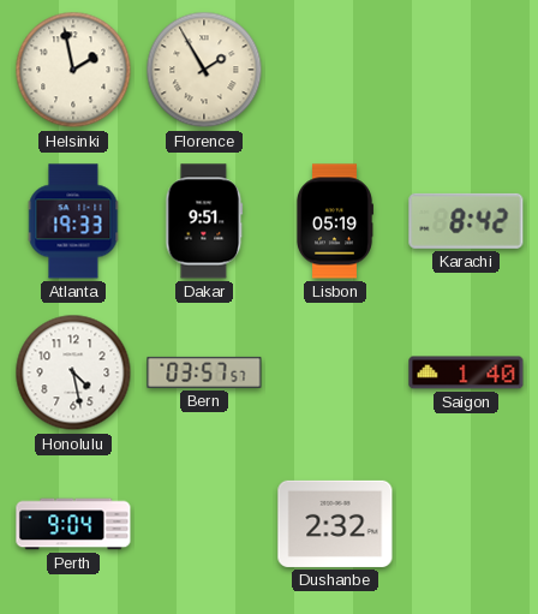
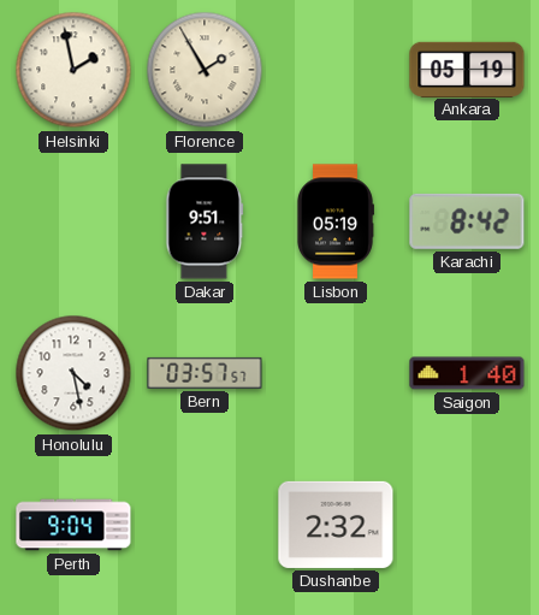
Ankara: none -> 05:19
Atlanta: 19:33 -> none
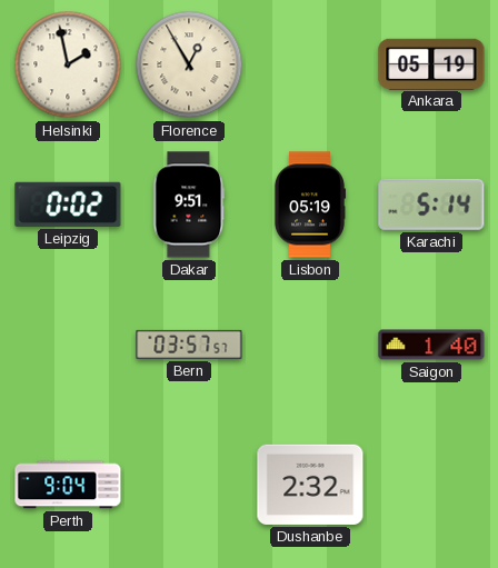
Florence: 1:55 -> 12:55
Leipzig: none -> 0:02
Karachi: 8:42 -> 5:14
Honolulu: 4:28 -> none
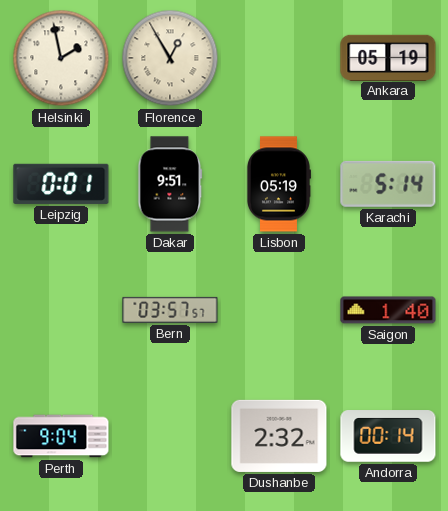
Leipzig: 0:02 -> 0:01
Andorra: none -> 00:14
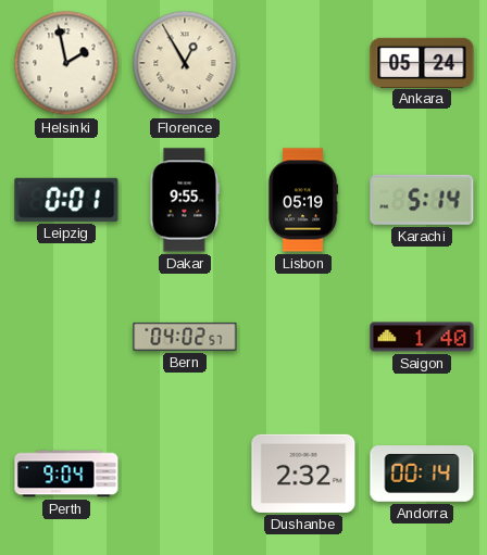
Ankara: 05:19 -> 05:24
Dakar: 9:51 -> 9:55
Bern: 03:57 -> 04:02
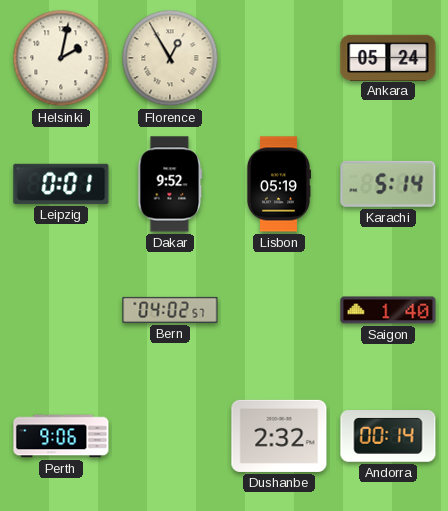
Helsinki: 1:58 -> 2:02
Dakar: 9:55 -> 9:52
Perth: 9:04 -> 9:06
